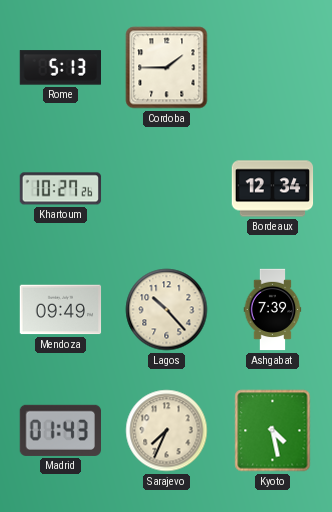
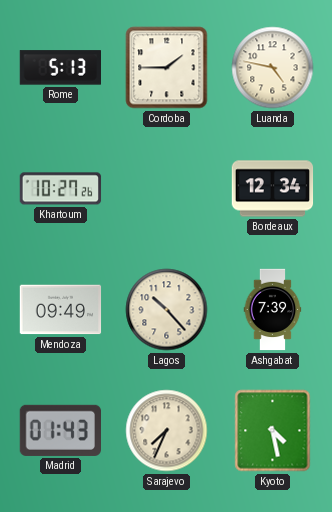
Luanda: none -> 4:47
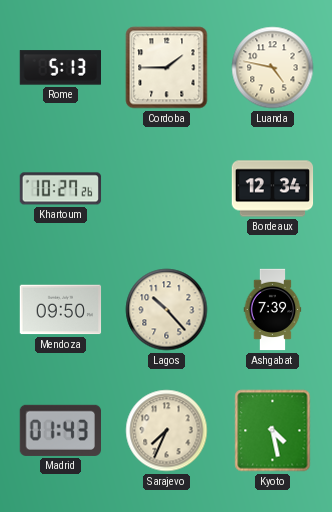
Mendoza: 09:49 -> 09:50
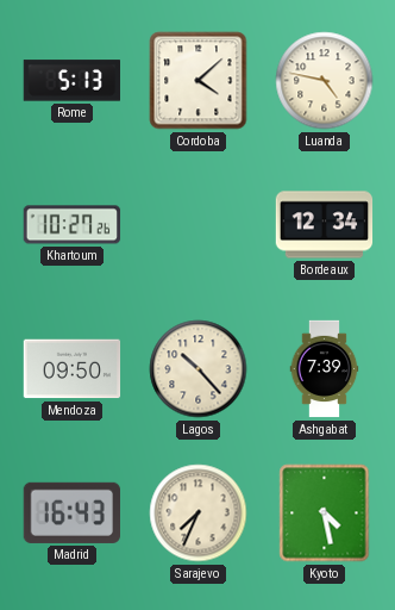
Cordoba: 1:45 -> 4:08
Madrid: 01:43 -> 16:43
